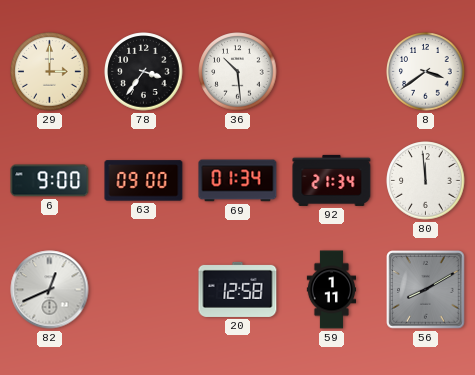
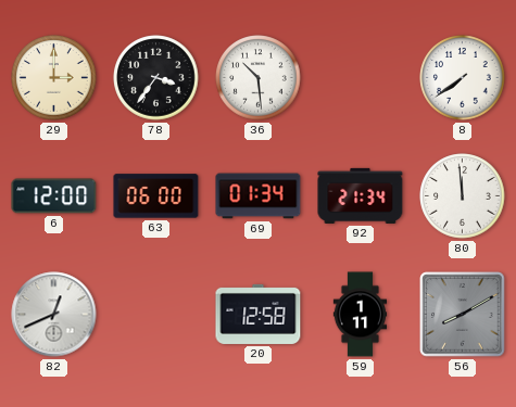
8: 3:39 -> 7:39
6: 9:00 -> 12:00
63: 09:00 -> 06:00
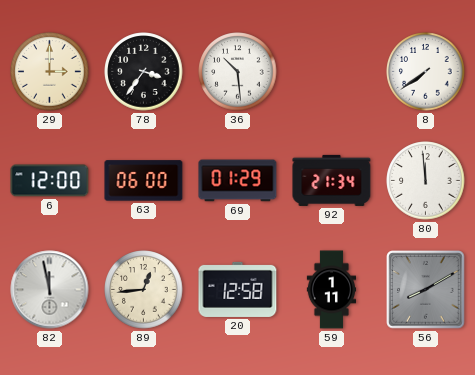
69: 01:34 -> 01:29
82: 12:41 -> 11:58
89: none -> 12:44
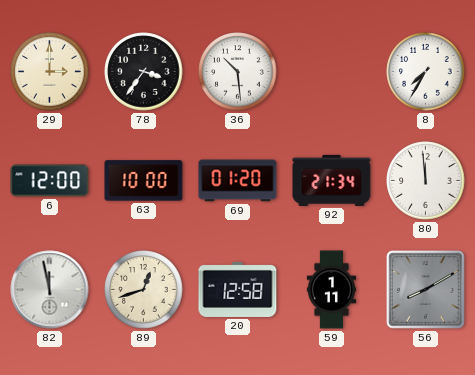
8: 7:39 -> 7:35
63: 06:00 -> 10:00
69: 01:29 -> 01:20
89: 12:44 -> 12:42
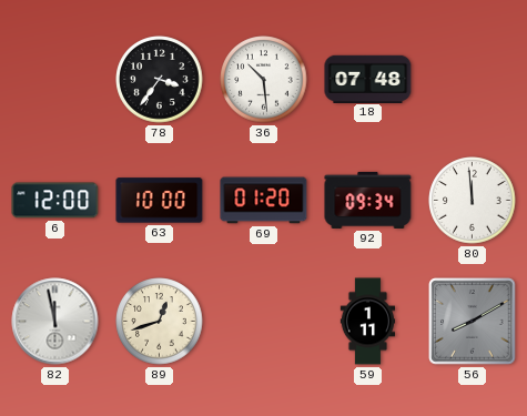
29: 3:00 -> none
18: none -> 07:48
8: 7:35 -> none
92: 21:34 -> 09:34
20: 12:58 -> none
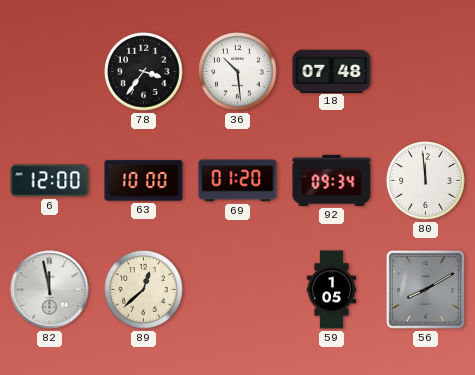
89: 12:42 -> 12:38
59: 1:11 -> 1:05
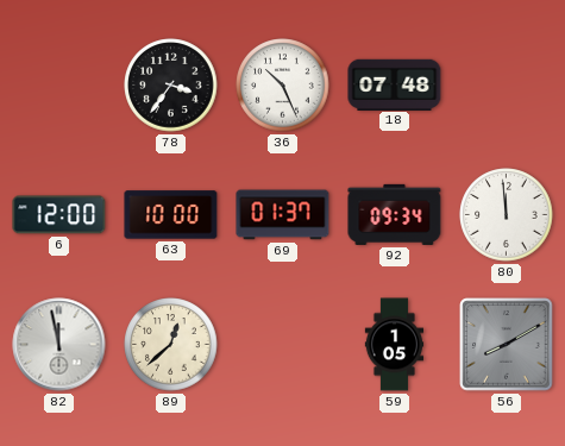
36: 10:29 -> 10:26
69: 01:20 -> 01:37
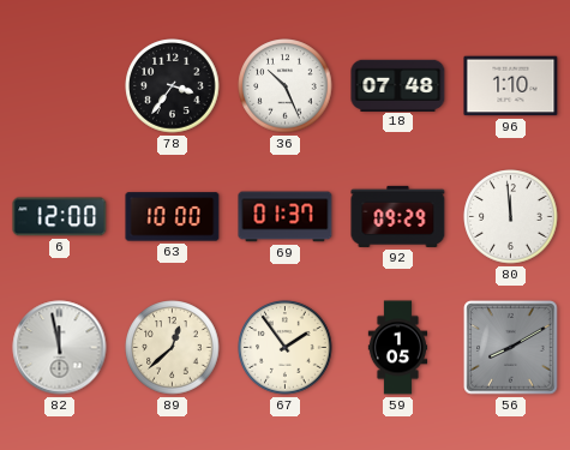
96: none -> 1:10
92: 09:34 -> 09:29
67: none -> 1:54
